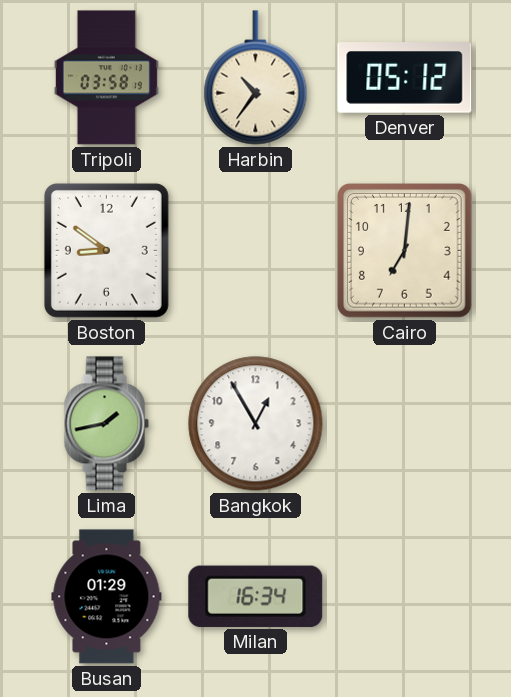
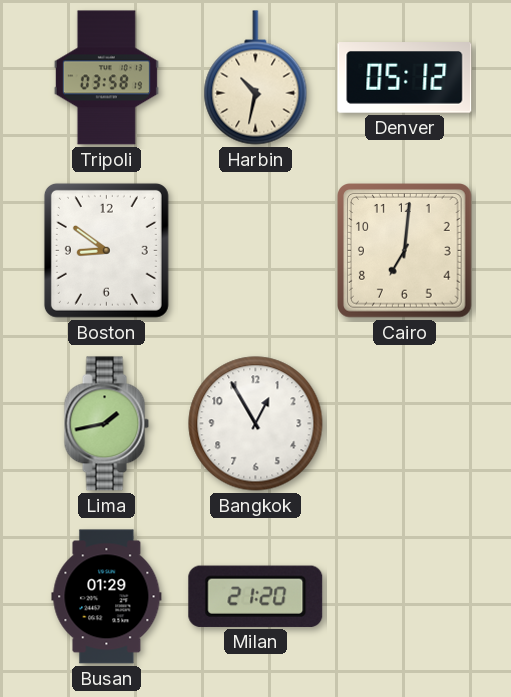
Harbin: 10:36 -> 10:32
Milan: 16:34 -> 21:20
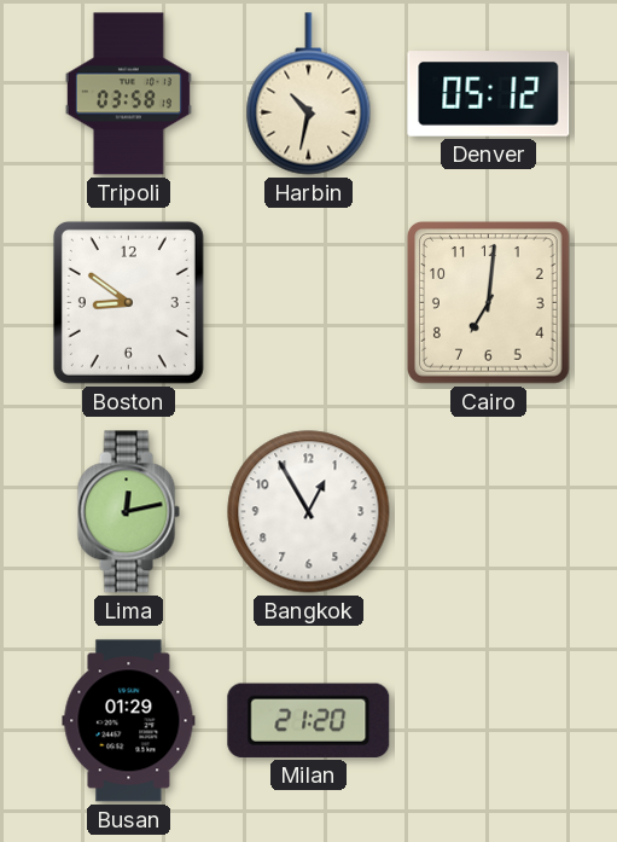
Lima: 1:43 -> 12:13
